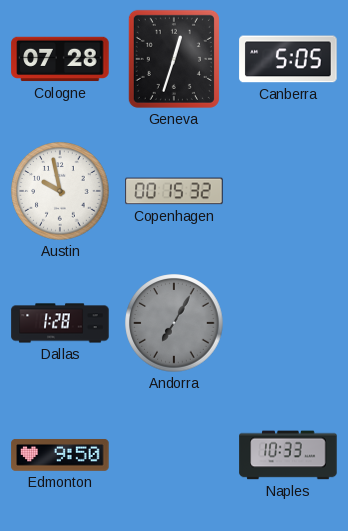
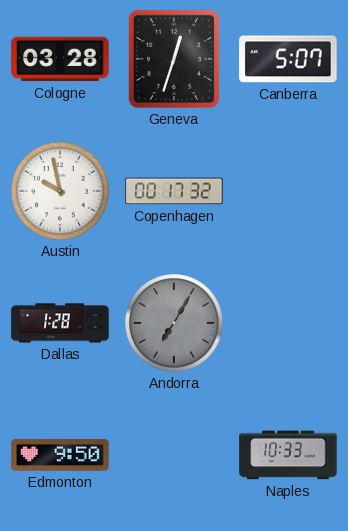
Cologne: 07:28 -> 03:28
Canberra: 5:05 -> 5:07
Copenhagen: 00:15 -> 00:17
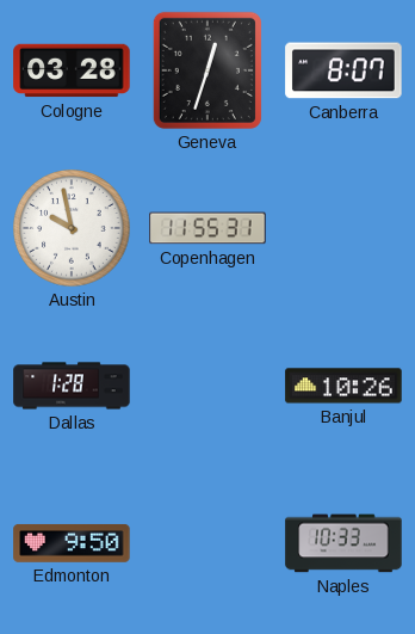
Canberra: 5:07 -> 8:07
Copenhagen: 00:17 -> 11:55
Andorra: 7:05 -> none
Banjul: none -> 10:26
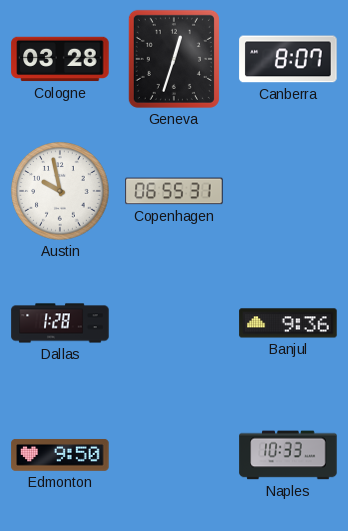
Copenhagen: 11:55 -> 06:55
Banjul: 10:26 -> 9:36
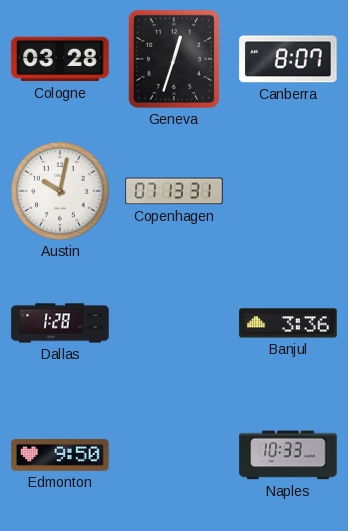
Austin: 9:58 -> 10:02
Copenhagen: 06:55 -> 07:13
Banjul: 9:36 -> 3:36
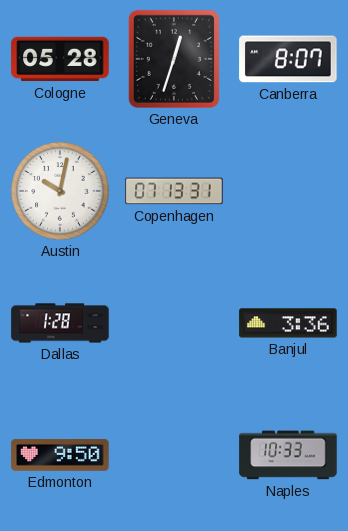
Cologne: 03:28 -> 05:28
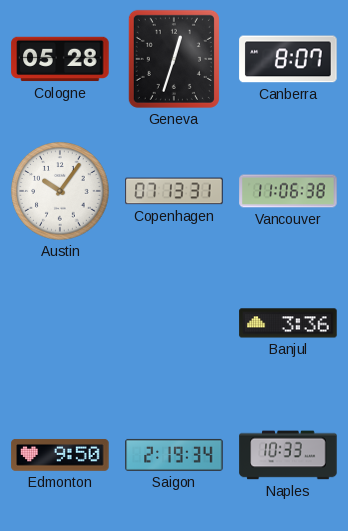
Austin: 10:02 -> 10:06
Vancouver: none -> 11:06
Dallas: 1:28 -> none
Saigon: none -> 2:19
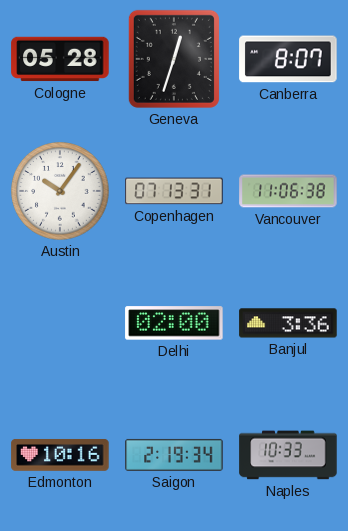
Delhi: none -> 02:00
Edmonton: 9:50 -> 10:16
